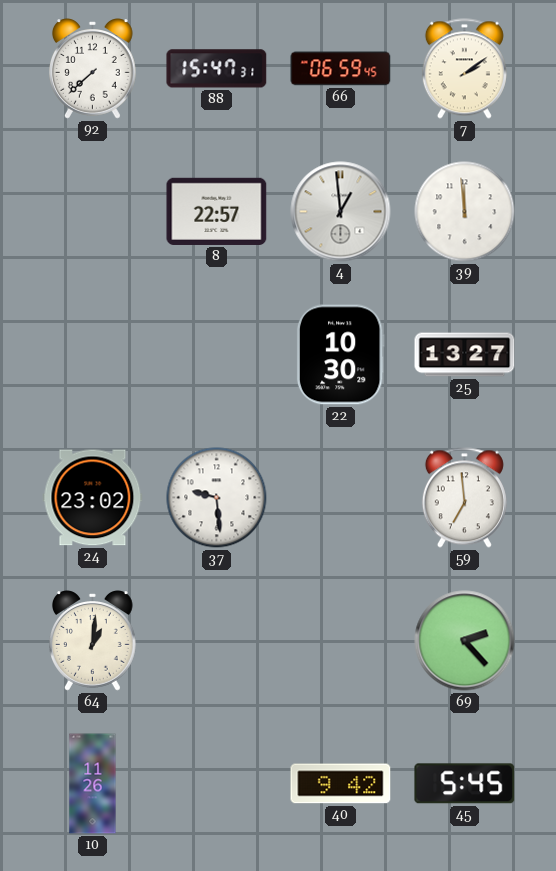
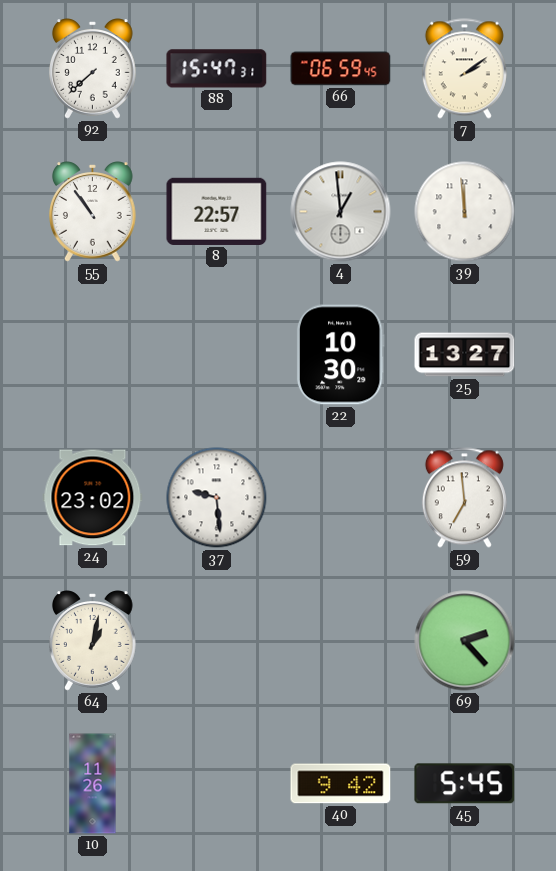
55: none -> 10:54
64: 1:01 -> 1:02
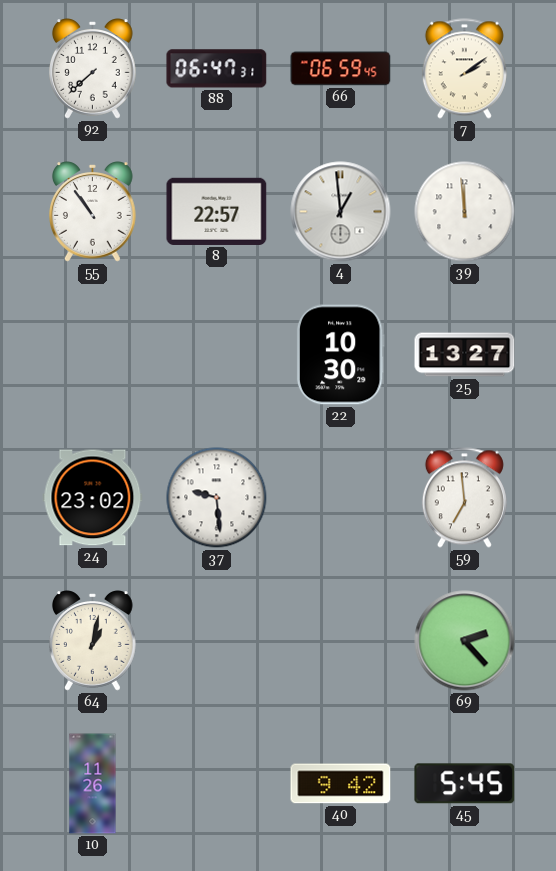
88: 15:47 -> 06:47
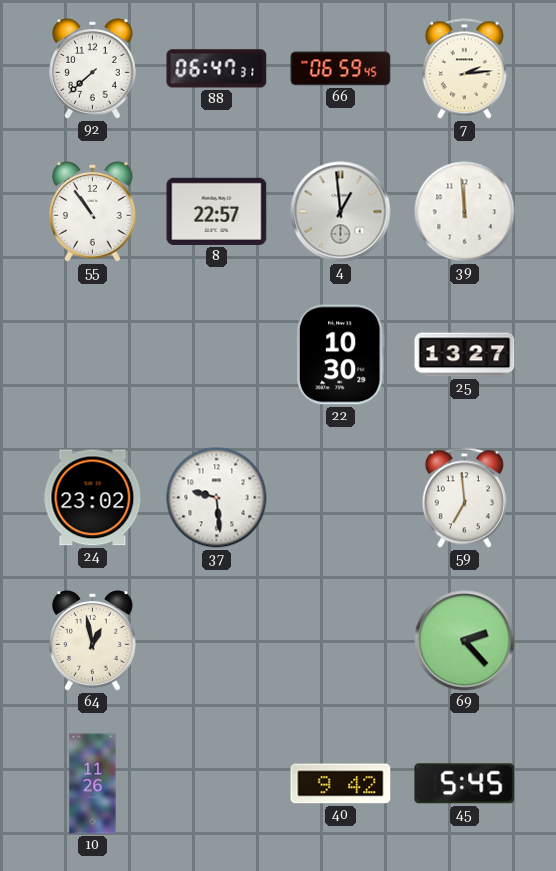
7: 2:09 -> 2:14
64: 1:02 -> 12:58
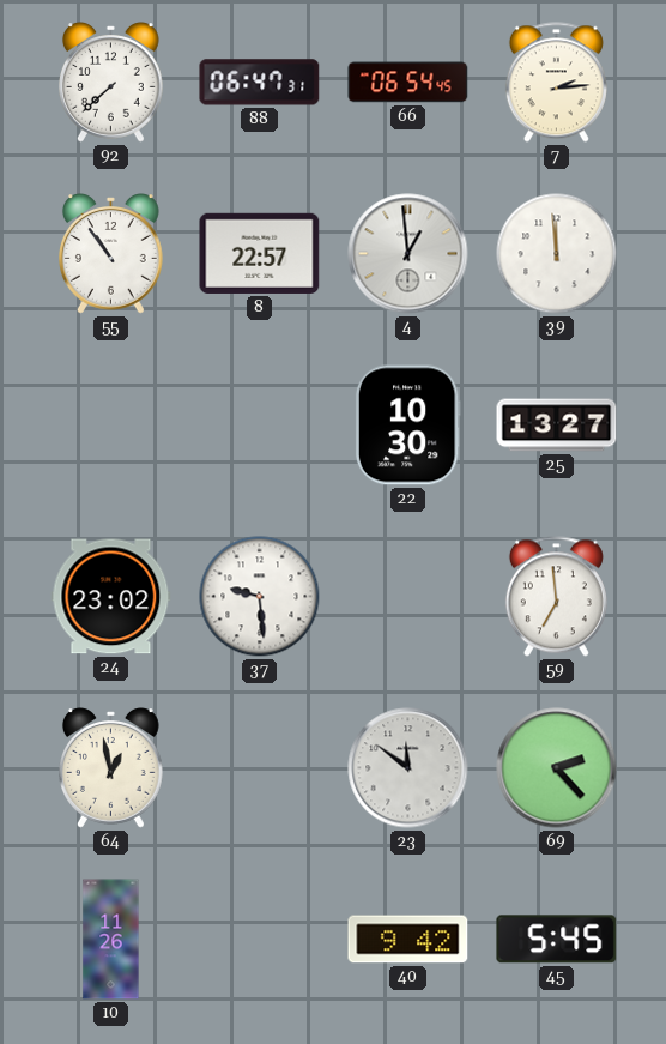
66: 06:59 -> 06:54
23: none -> 11:51
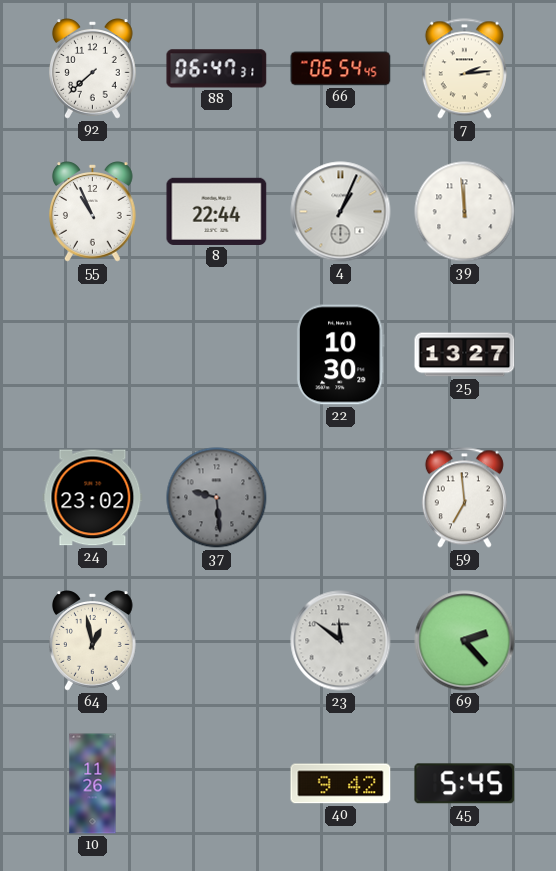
55: 10:54 -> 10:56
8: 22:57 -> 22:44
4: 12:59 -> 1:04
37 dial: white -> grey
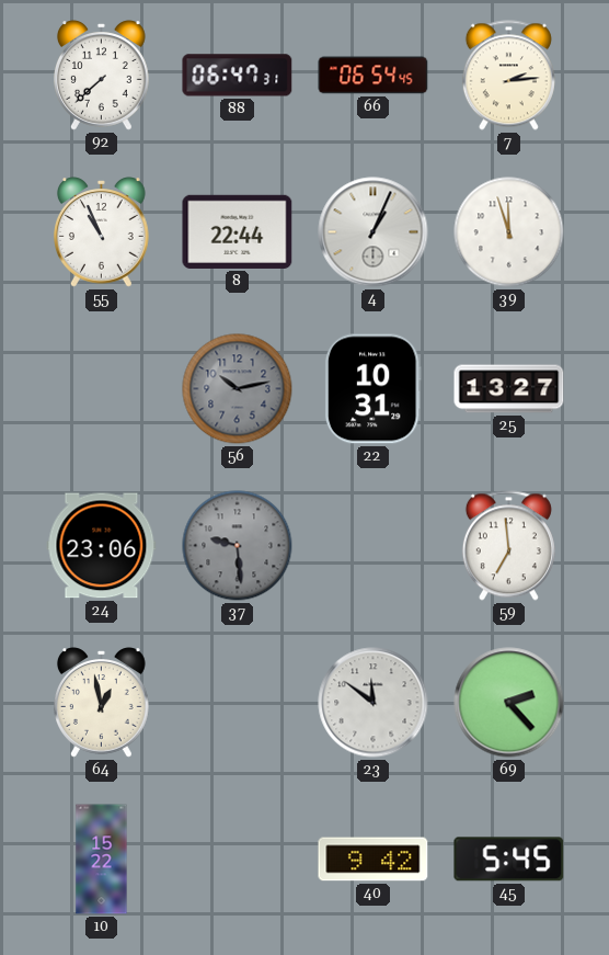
39: 11:59 -> 11:57
56: none -> 10:13
22: 10:30 -> 10:31
24: 23:02 -> 23:06
10: 11:26 -> 15:22
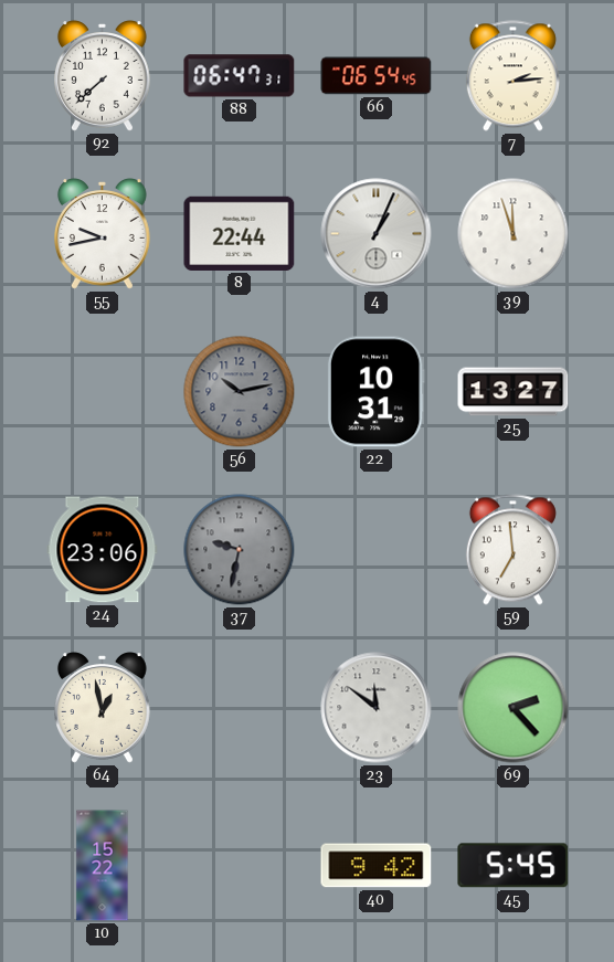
55: 10:56 -> 9:43
37: 9:29 -> 9:32
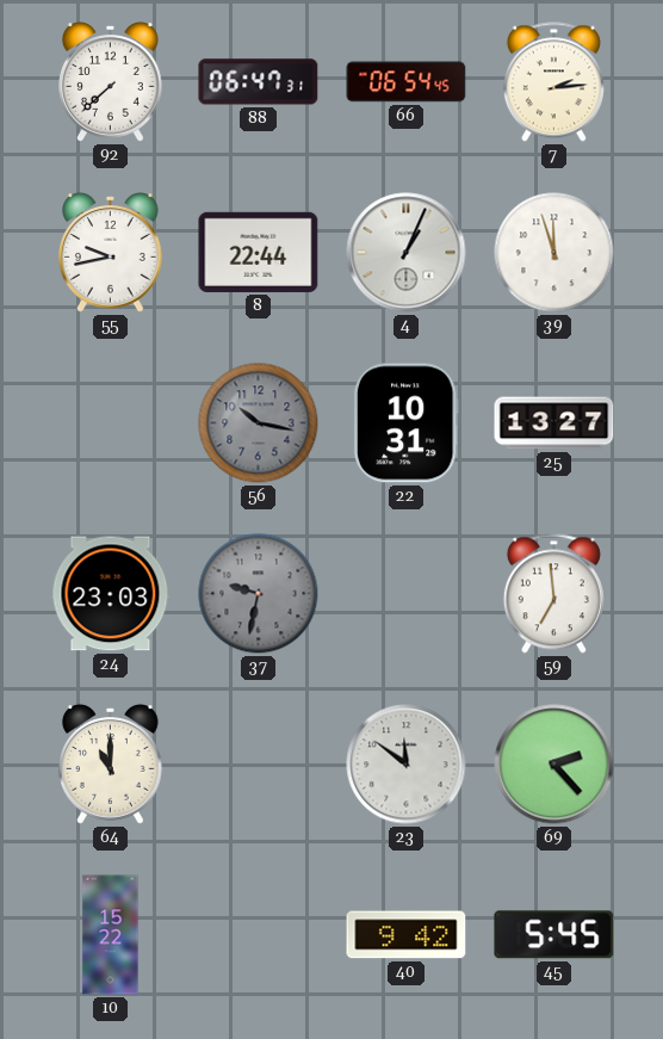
56: 10:13 -> 10:17
24: 23:06 -> 23:03
64: 12:58 -> 11:00
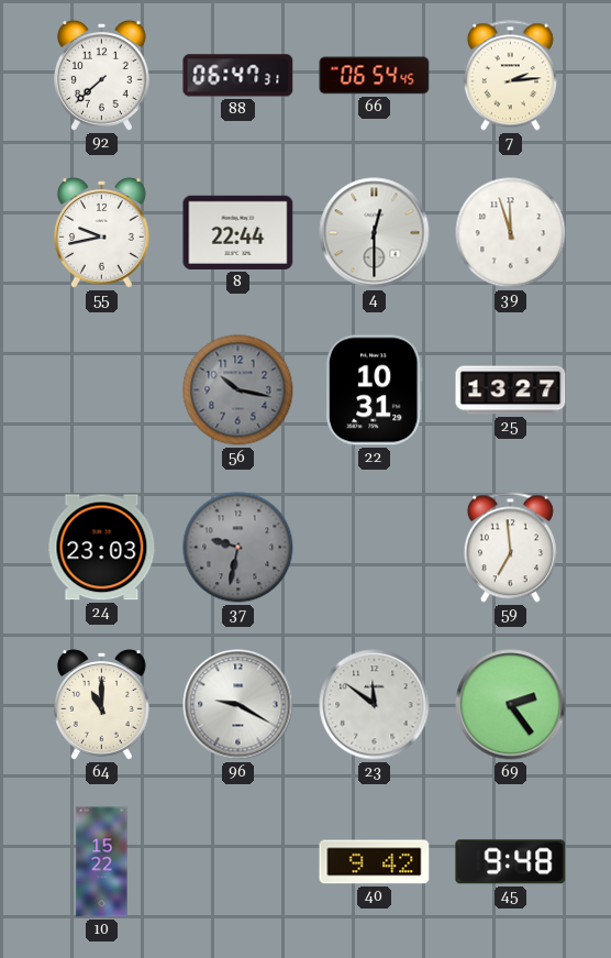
4: 1:04 -> 12:30
96: none -> 9:20
69: 2:23 -> 2:24
45: 5:45 -> 9:48
